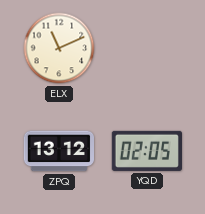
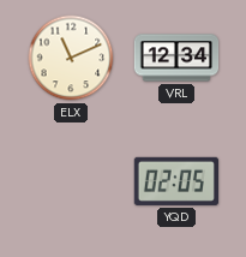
VRL: none -> 12:34
ZPQ: 13:12 -> none
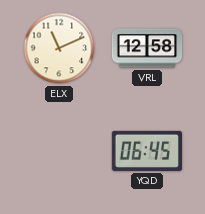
VRL: 12:34 -> 12:58
YQD: 02:05 -> 06:45
